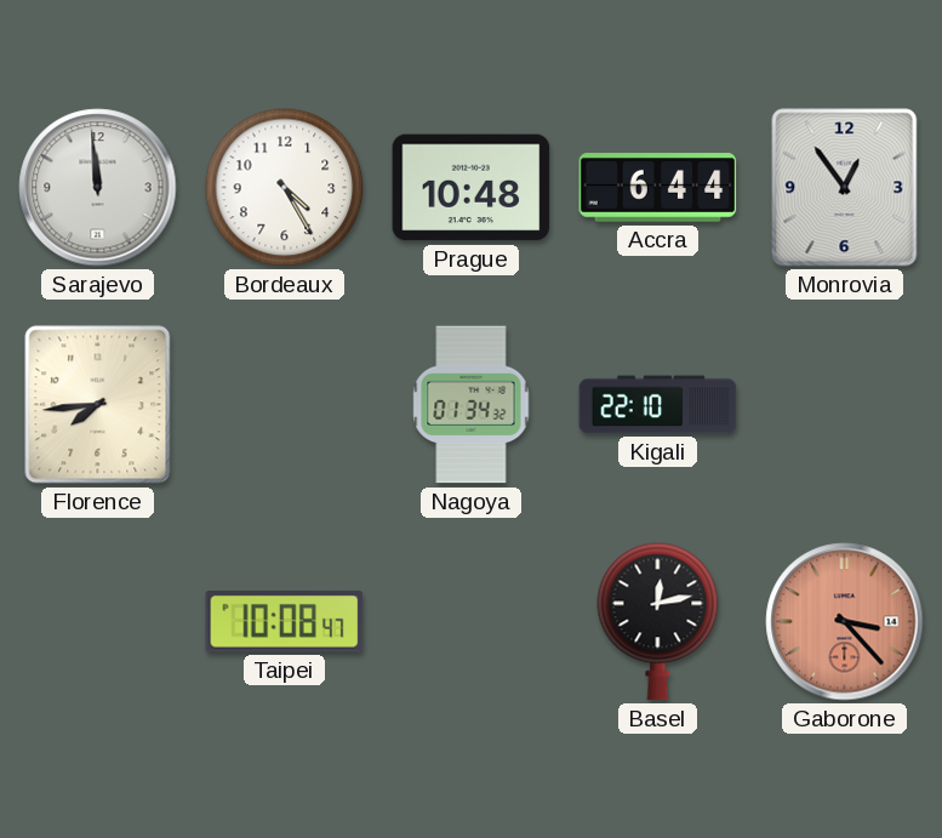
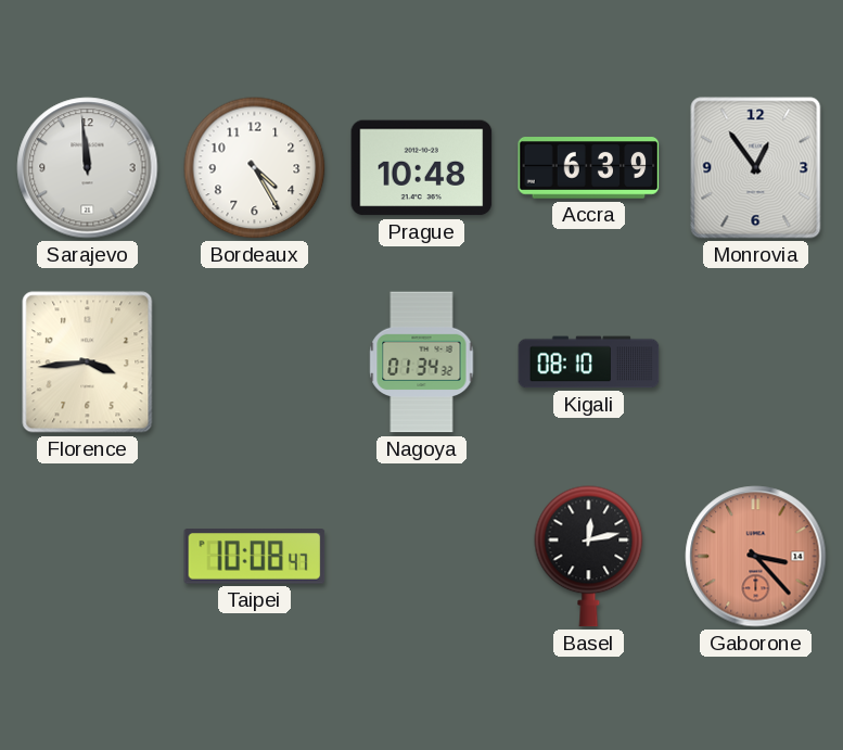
Accra: 6:44 -> 6:39
Florence: 7:44 -> 3:44
Kigali: 22:10 -> 08:10
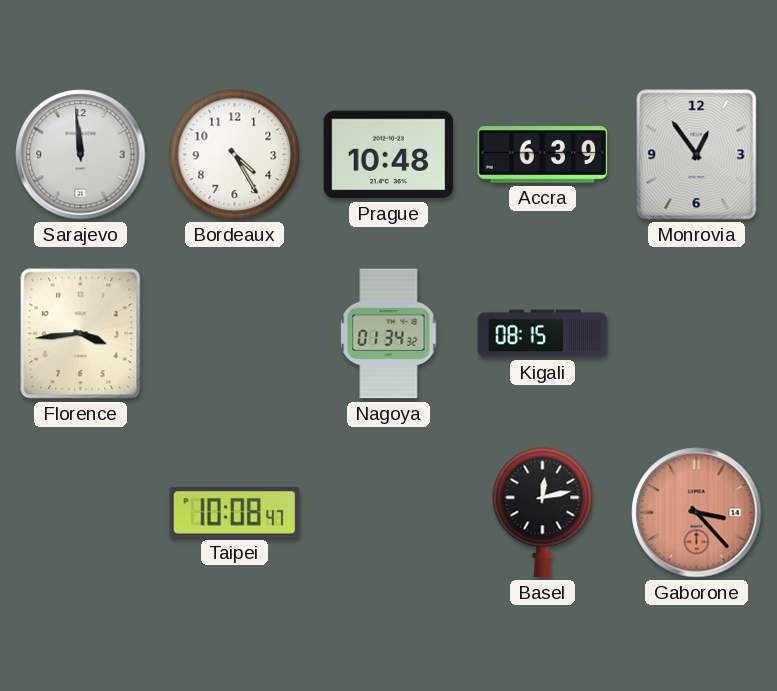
Kigali: 08:10 -> 08:15
